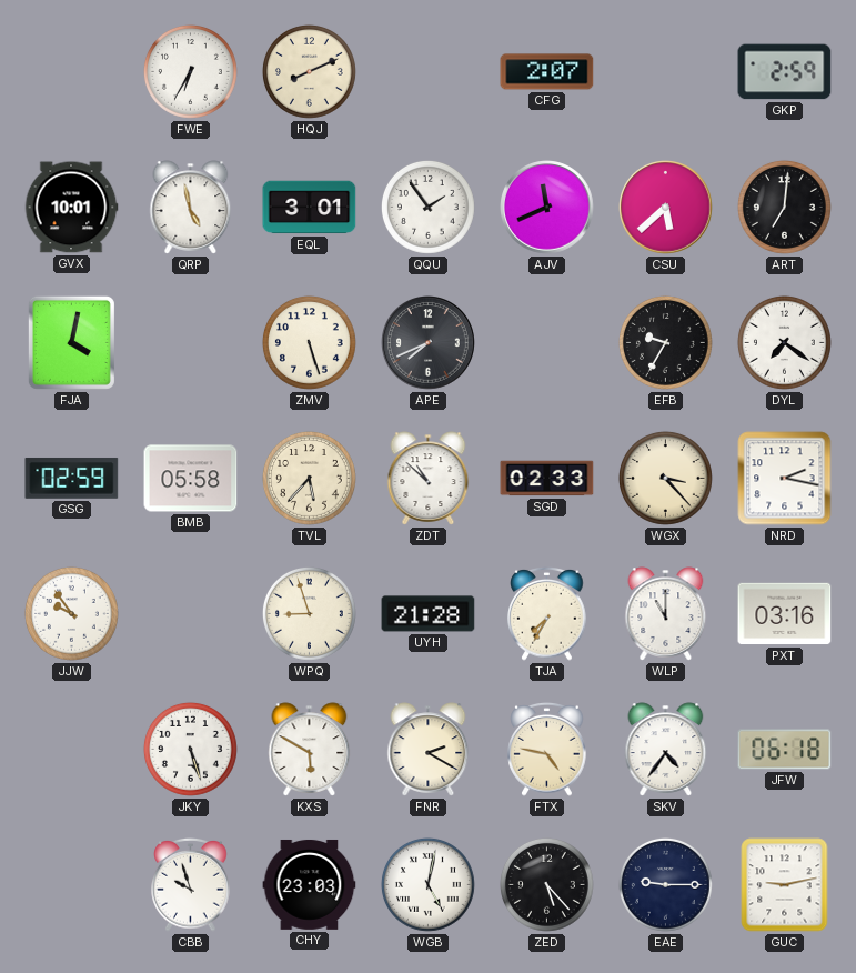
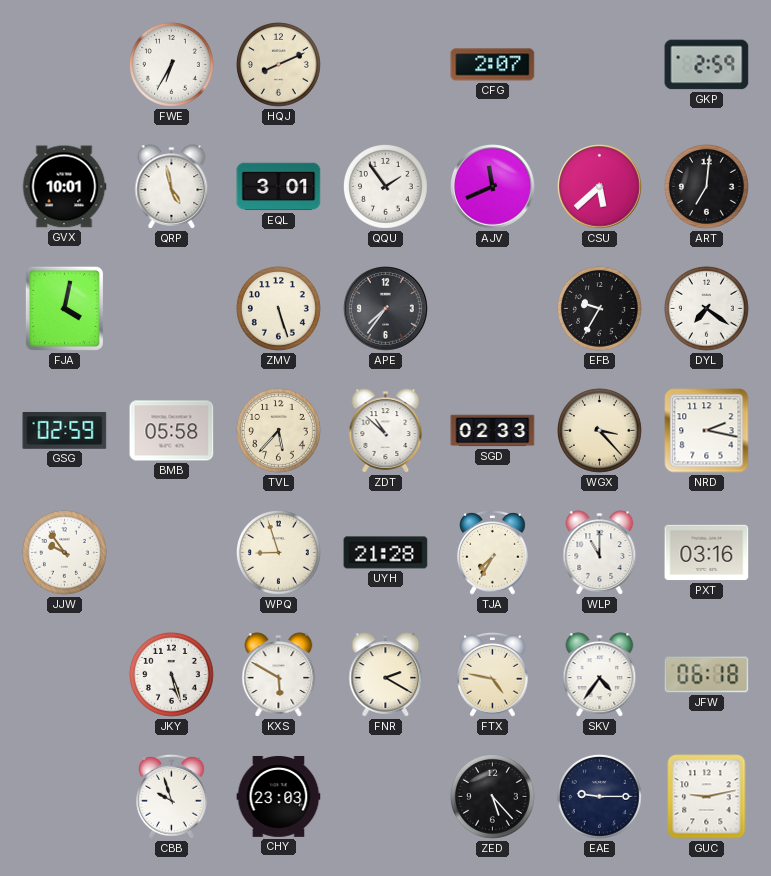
APE: 7:41 -> 7:36
WGB: 5:02 -> none
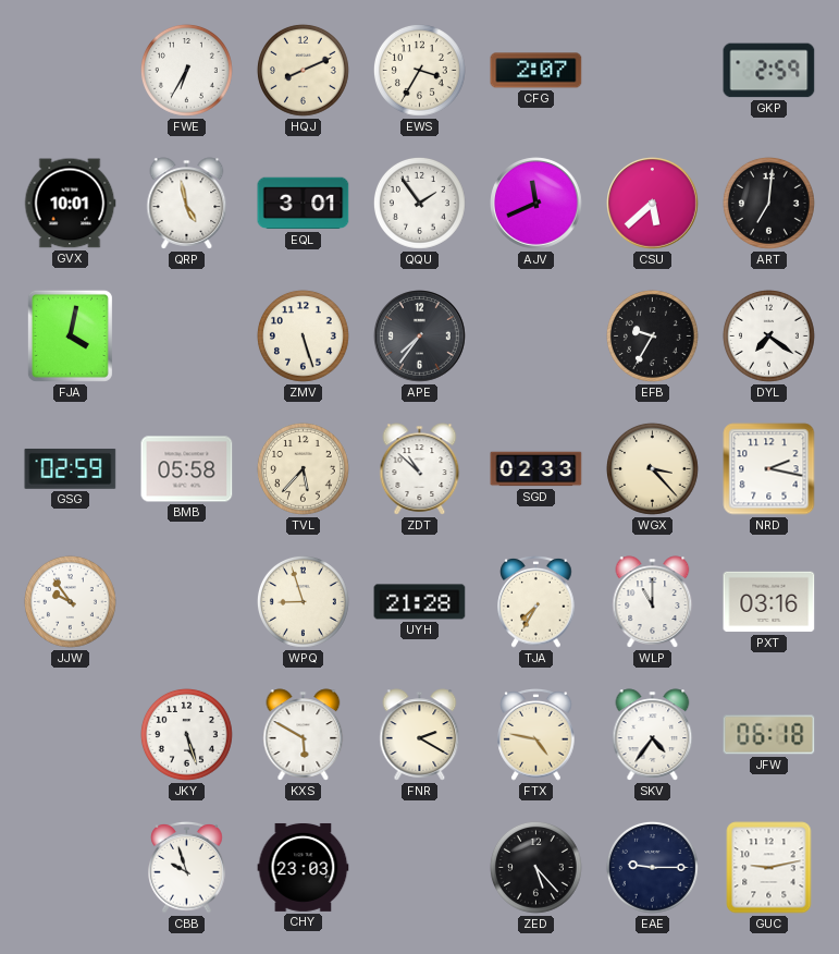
EWS: none -> 3:35
